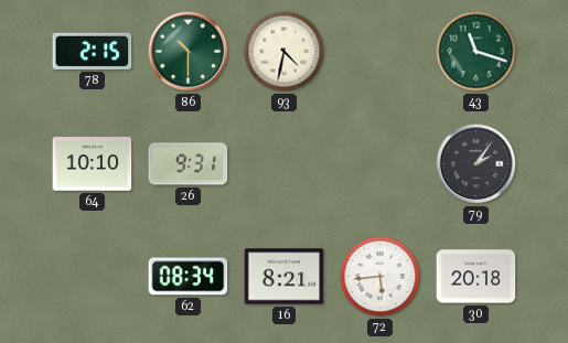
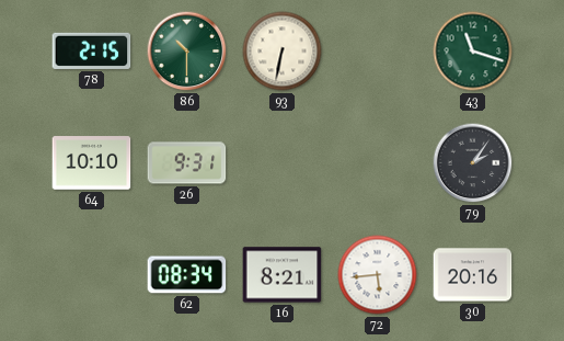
93: 4:32 -> 6:32
30: 20:18 -> 20:16
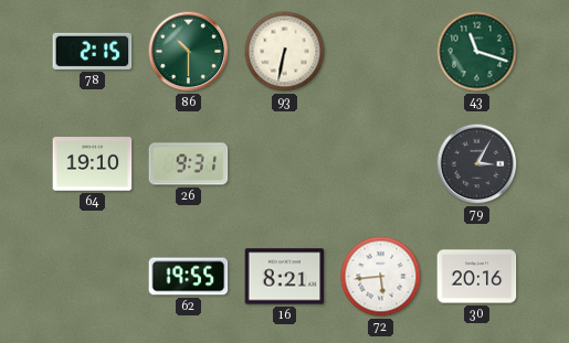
64: 10:10 -> 19:10
79: 2:06 -> 3:05
62: 08:34 -> 19:55
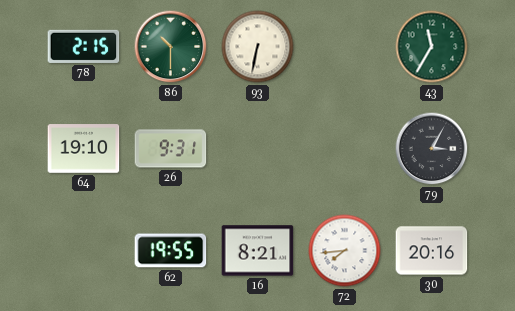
43: 11:18 -> 11:35
72: 5:44 -> 7:44
